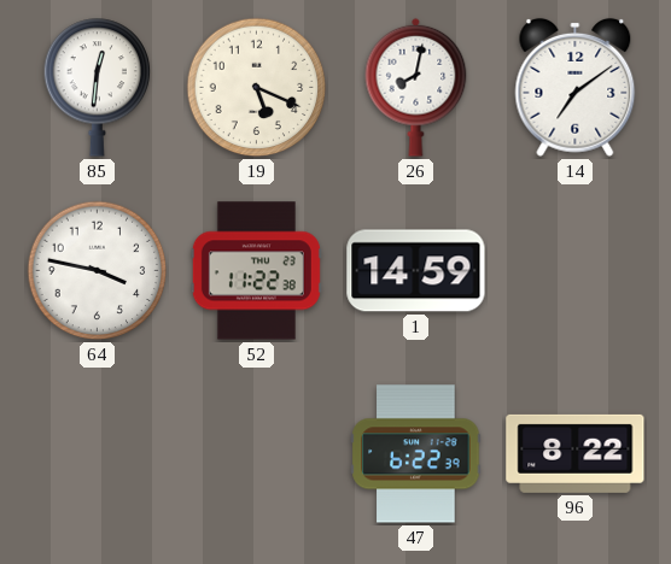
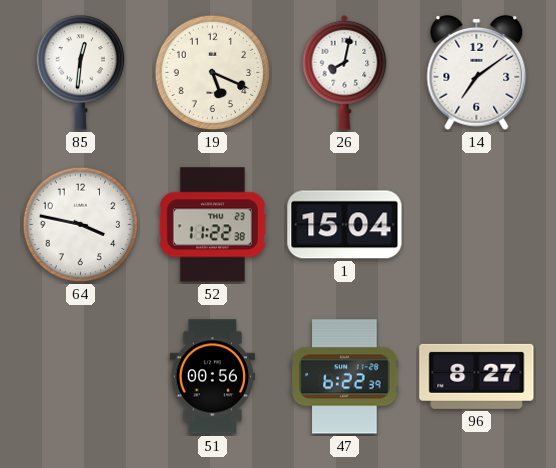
1: 14:59 -> 15:04
51: none -> 00:56
96: 8:22 -> 8:27
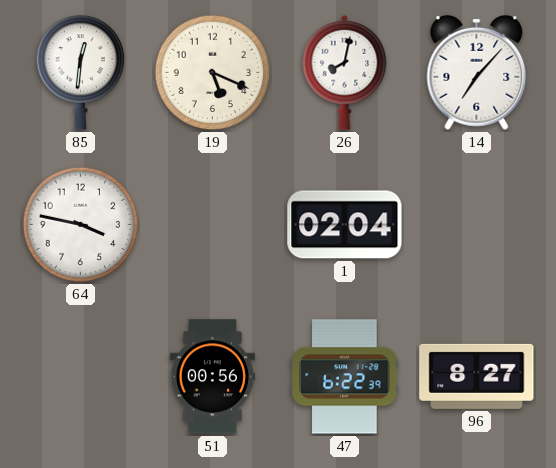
14: 7:09 -> 7:07
52: 11:22 -> none
1: 15:04 -> 02:04
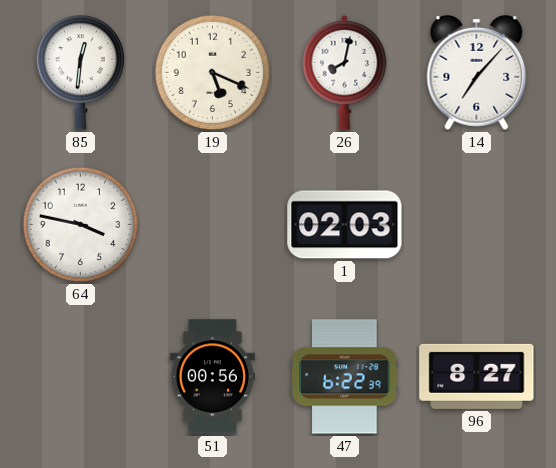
1: 02:04 -> 02:03
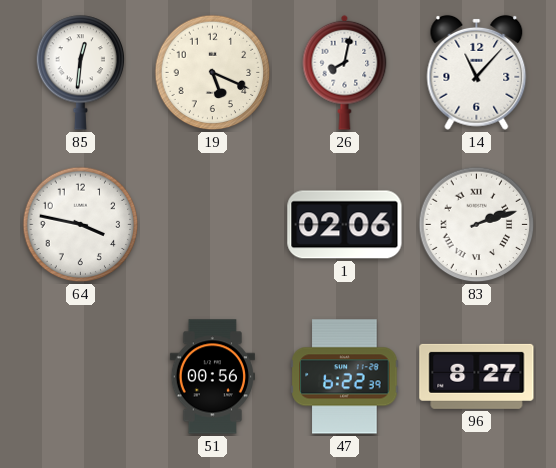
14: 7:07 -> 11:07
1: 02:03 -> 02:06
83: none -> 2:12
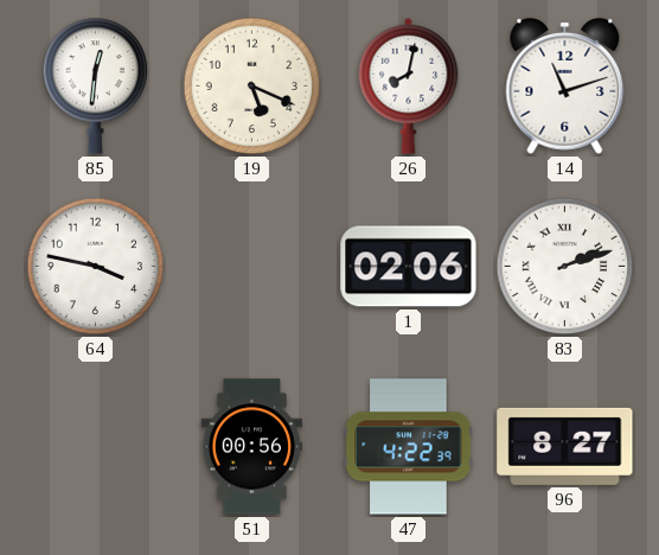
14: 11:07 -> 11:12
47: 6:22 -> 4:22
